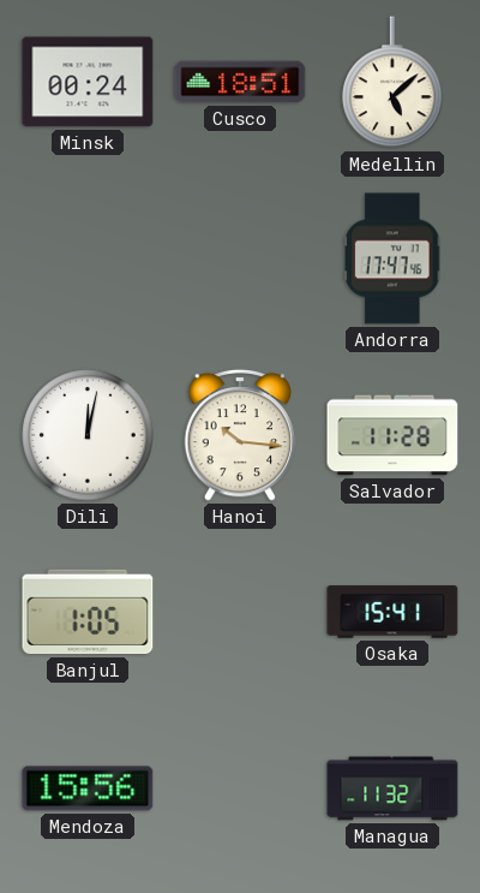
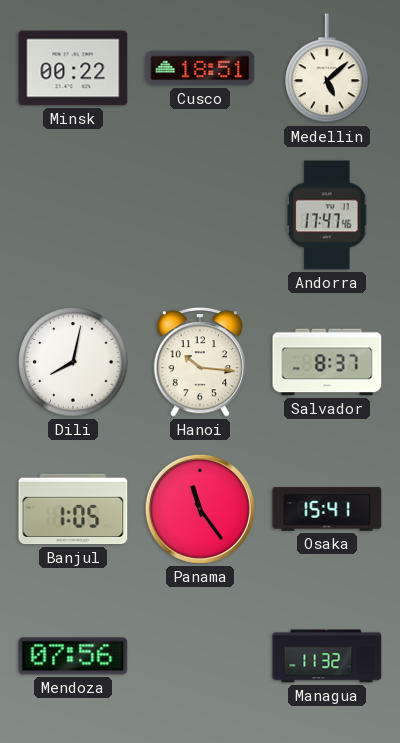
Minsk: 00:24 -> 00:22
Dili: 12:02 -> 8:02
Salvador: 11:28 -> 8:37
Panama: none -> 11:24
Mendoza: 15:56 -> 07:56
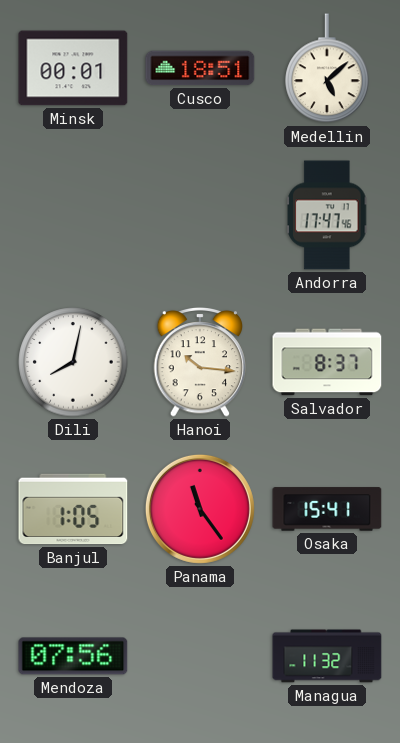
Minsk: 00:22 -> 00:01
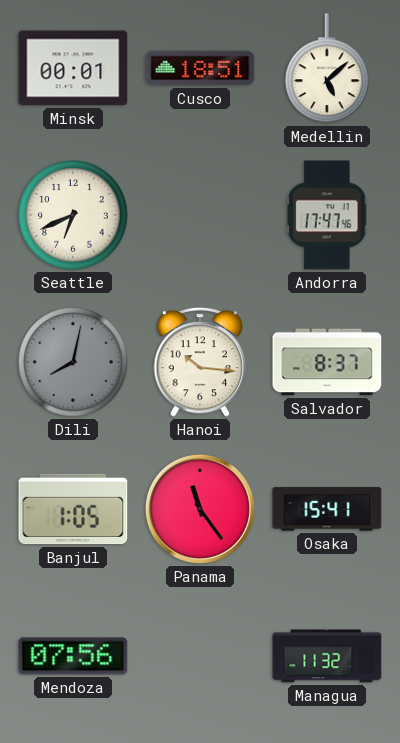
Seattle: none -> 6:41
Dili dial: white -> grey
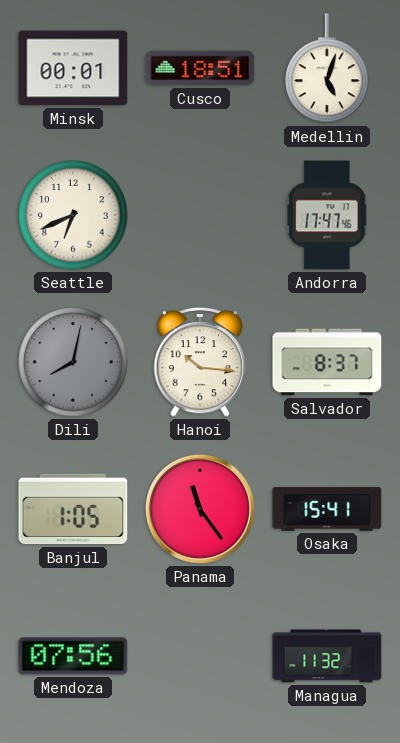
Medellin: 5:08 -> 5:03
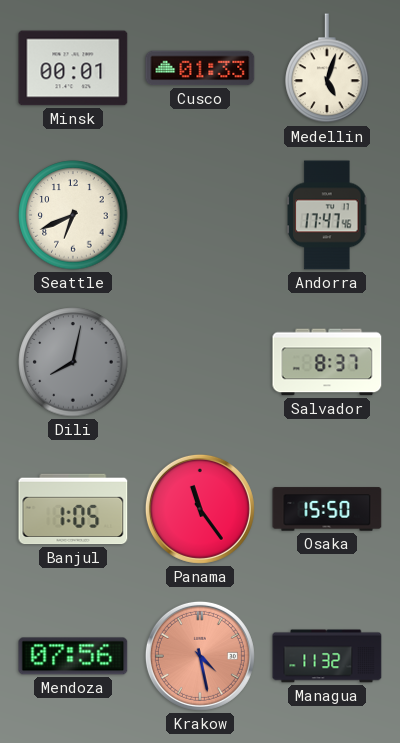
Cusco: 18:51 -> 01:33
Hanoi: 10:16 -> none
Osaka: 15:41 -> 15:50
Krakow: none -> 4:28
